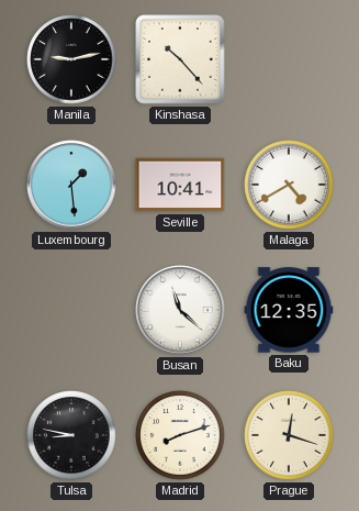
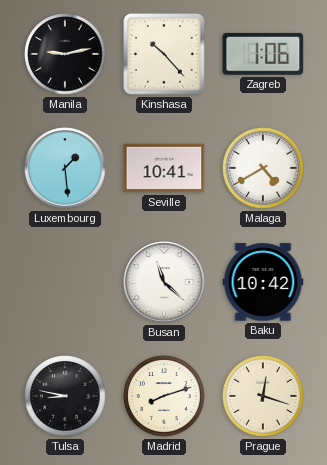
Zagreb: none -> 1:06
Baku: 12:35 -> 10:42
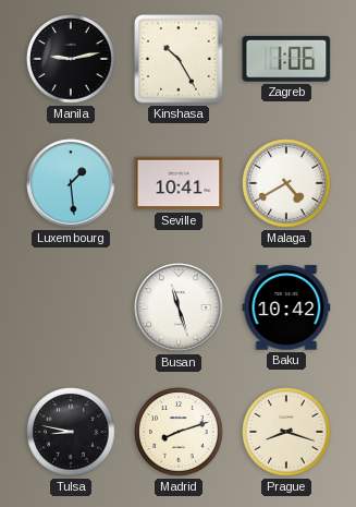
Kinshasa: 10:23 -> 10:25
Busan: 11:22 -> 11:27
Prague: 12:18 -> 8:18
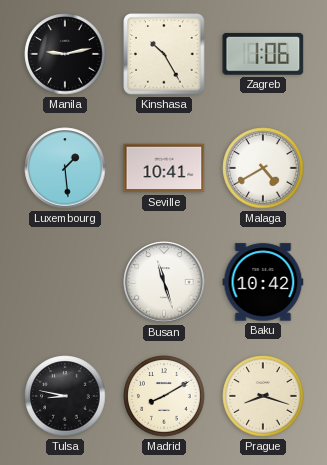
Madrid: 8:12 -> 8:10
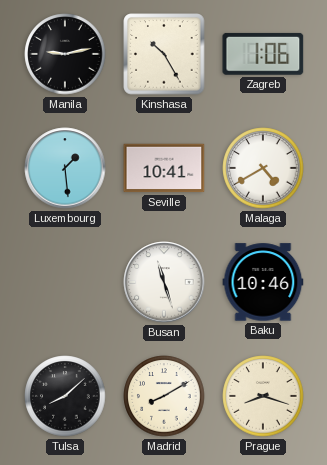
Baku: 10:42 -> 10:46
Tulsa: 8:47 -> 8:08
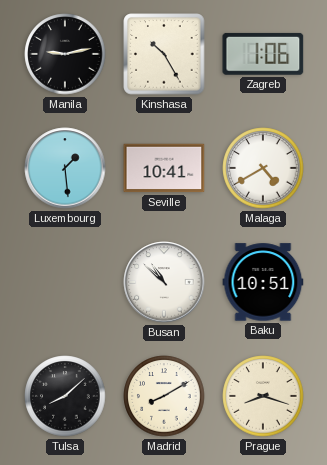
Busan: 11:27 -> 10:52
Baku: 10:46 -> 10:51
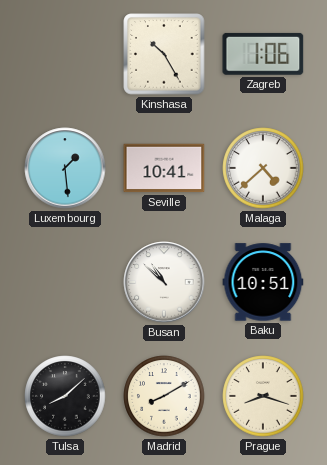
Manila: 9:13 -> none
Malaga: 4:40 -> 4:38
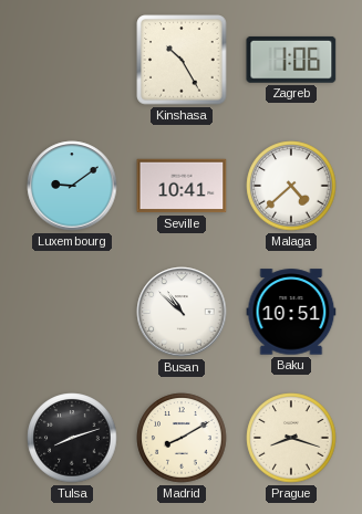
Luxembourg: 1:29 -> 9:09
Tulsa: 8:08 -> 8:12
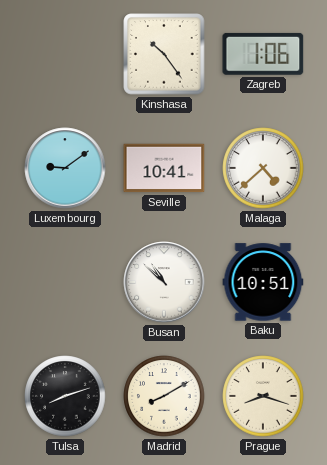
Kinshasa: 10:25 -> 10:24
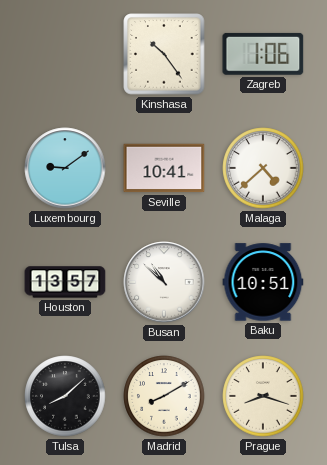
Houston: none -> 13:57
Tulsa: 8:12 -> 8:08
